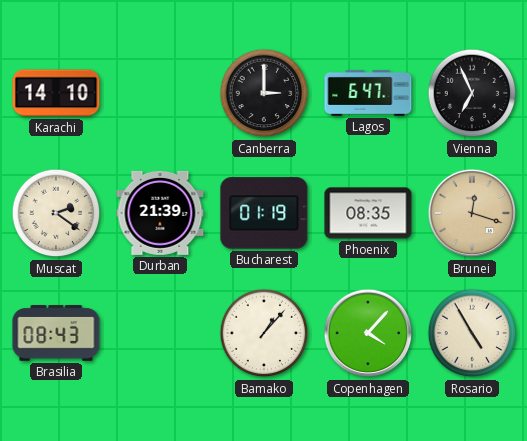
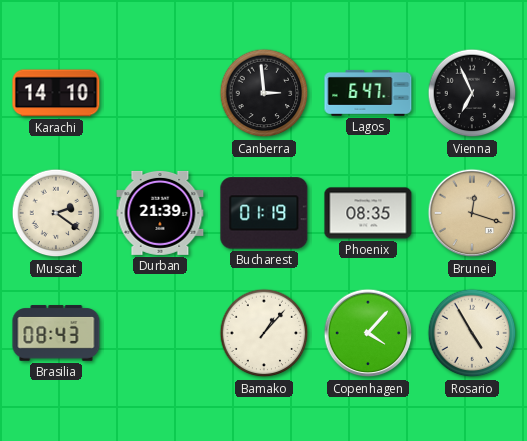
Canberra: 3:00 -> 2:59
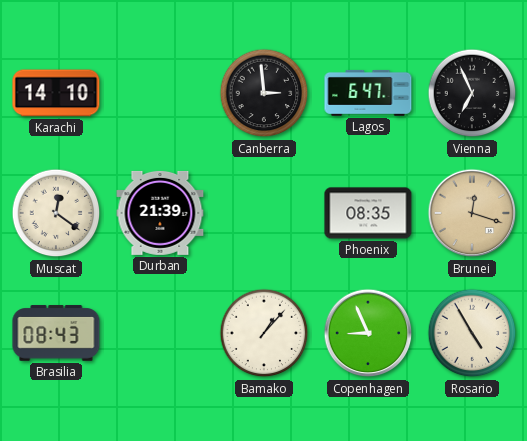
Muscat: 2:21 -> 12:21
Bucharest: 01:19 -> none
Copenhagen: 4:07 -> 8:56
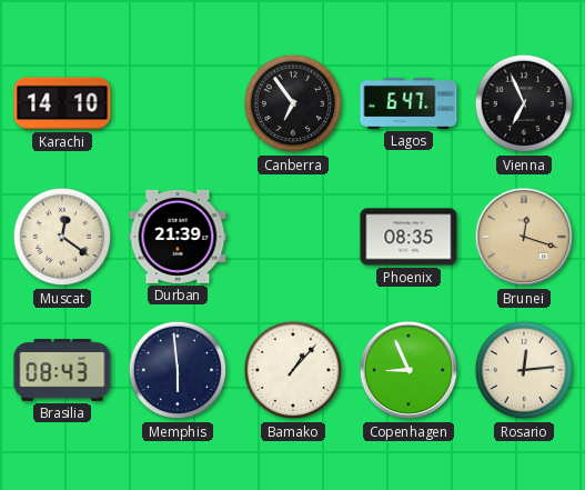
Canberra: 2:59 -> 6:54
Memphis: none -> 5:59
Rosario: 4:55 -> 12:14
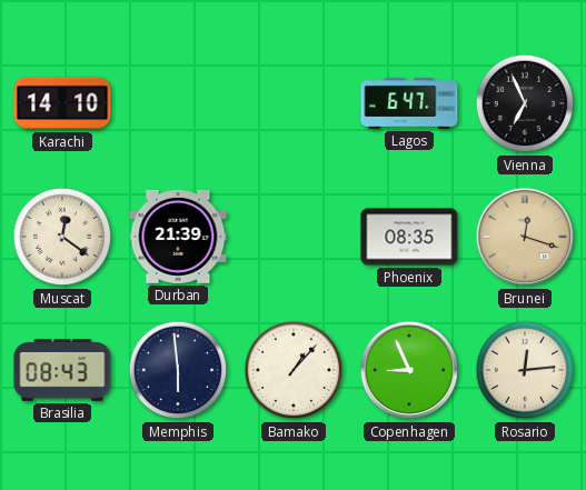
Canberra: 6:54 -> none
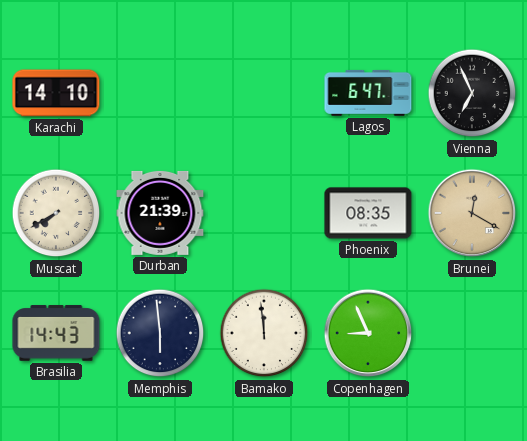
Muscat: 12:21 -> 7:40
Brunei: 12:18 -> 12:20
Brasilia: 08:43 -> 14:43
Bamako: 1:07 -> 11:59
Rosario: 12:14 -> none
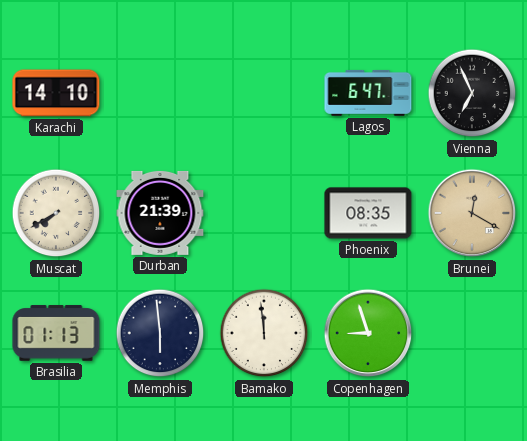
Brasilia: 14:43 -> 01:13
Copenhagen: 8:56 -> 8:57
